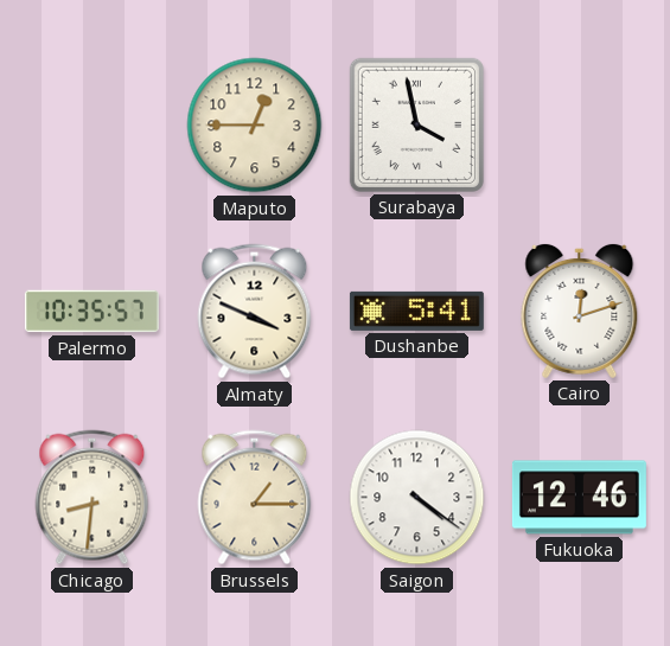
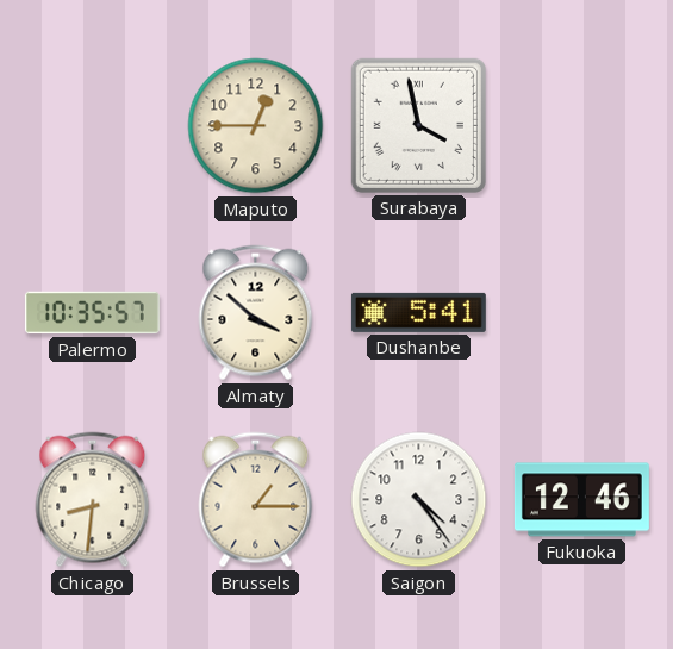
Almaty: 3:49 -> 3:52
Cairo: 12:12 -> none
Saigon: 4:21 -> 4:24
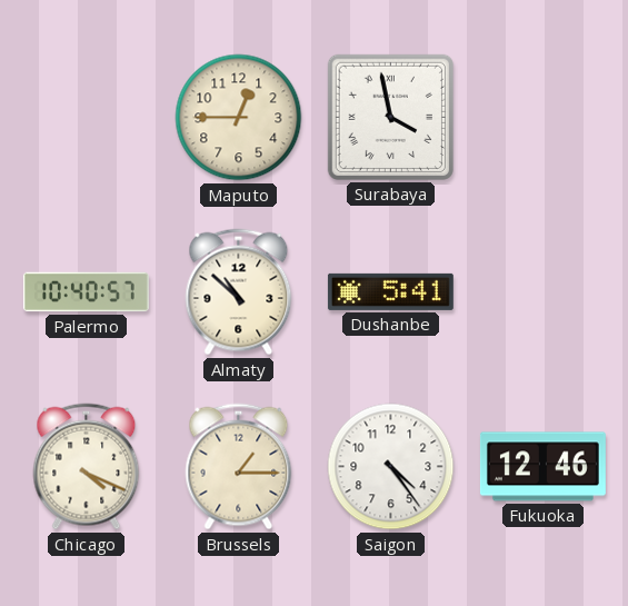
Palermo: 10:35 -> 10:40
Almaty: 3:52 -> 10:52
Chicago: 8:31 -> 4:19
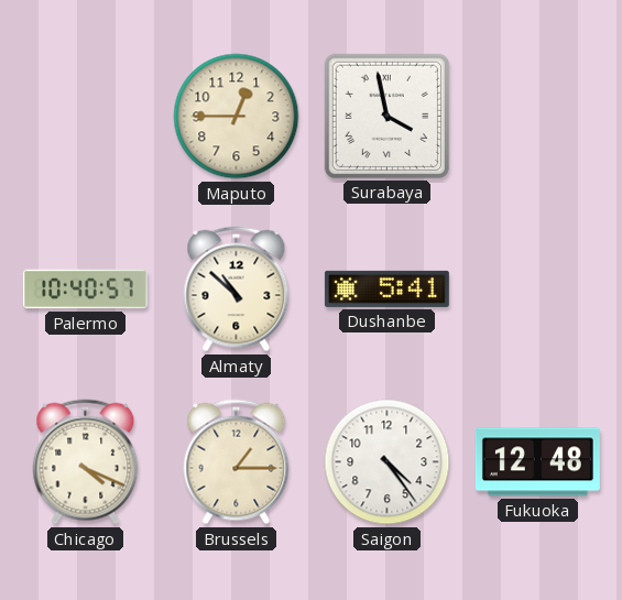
Fukuoka: 12:46 -> 12:48
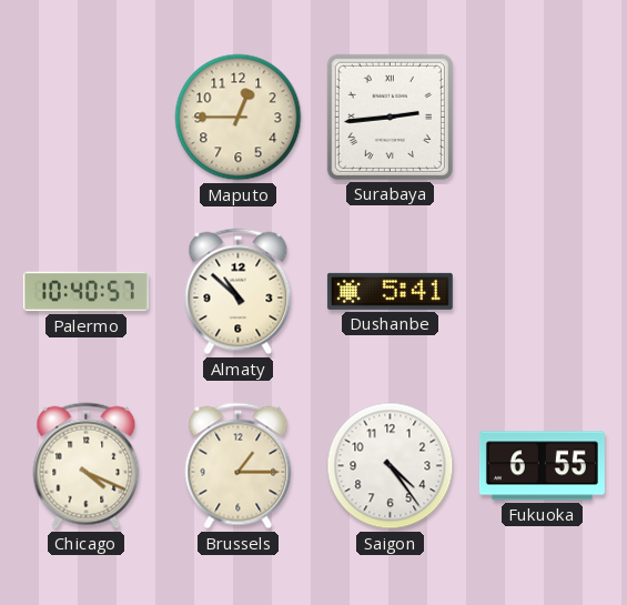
Surabaya: 3:58 -> 2:44
Fukuoka: 12:48 -> 6:55
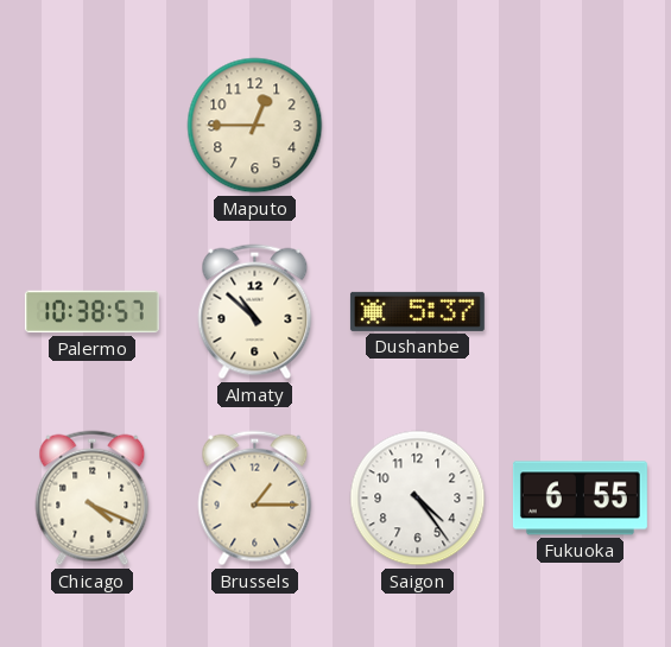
Surabaya: 2:44 -> none
Palermo: 10:40 -> 10:38
Dushanbe: 5:41 -> 5:37
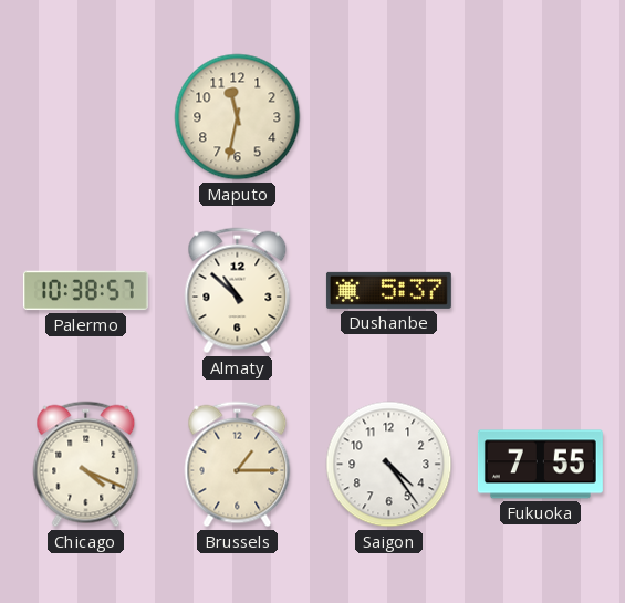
Maputo: 12:45 -> 11:32
Fukuoka: 6:55 -> 7:55
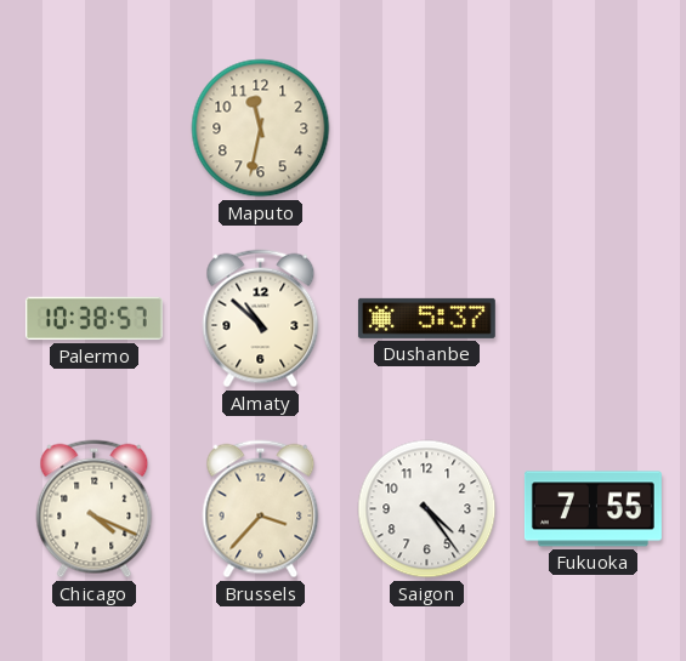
Brussels: 1:15 -> 3:37
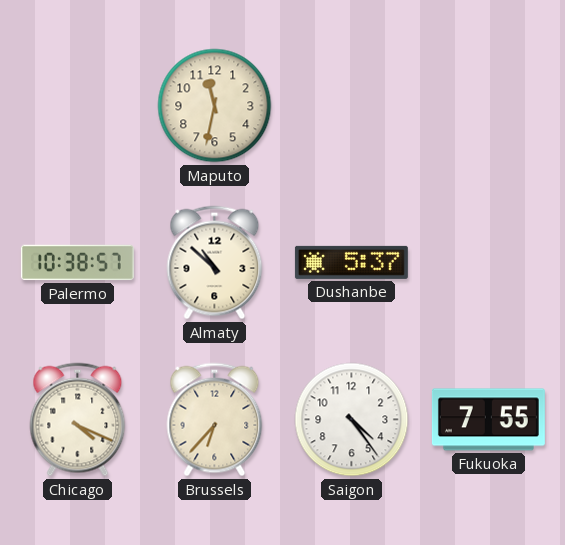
Brussels: 3:37 -> 6:37
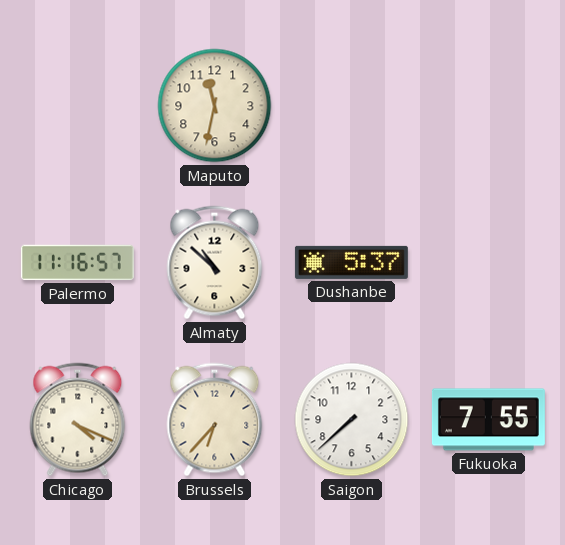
Palermo: 10:38 -> 11:16
Saigon: 4:24 -> 7:38
